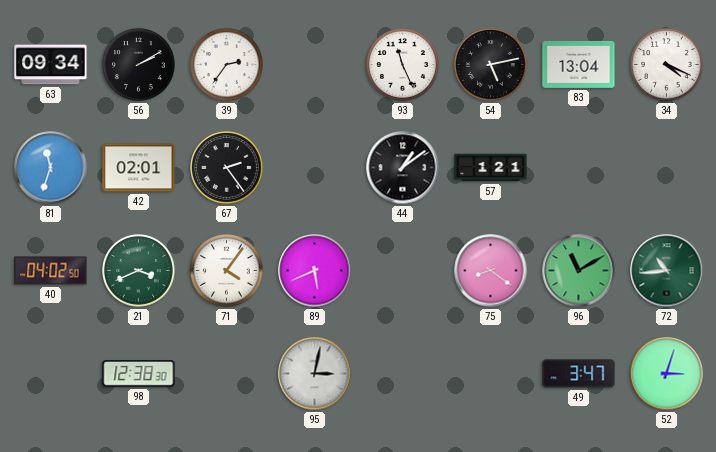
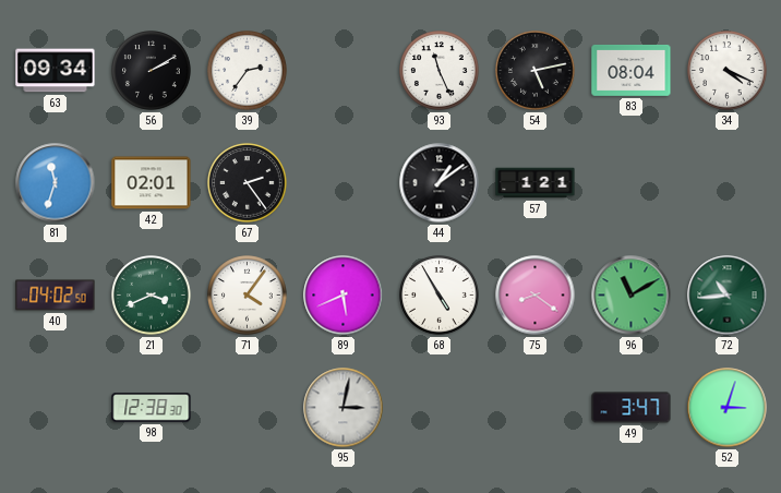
83: 13:04 -> 08:04
68: none -> 4:55
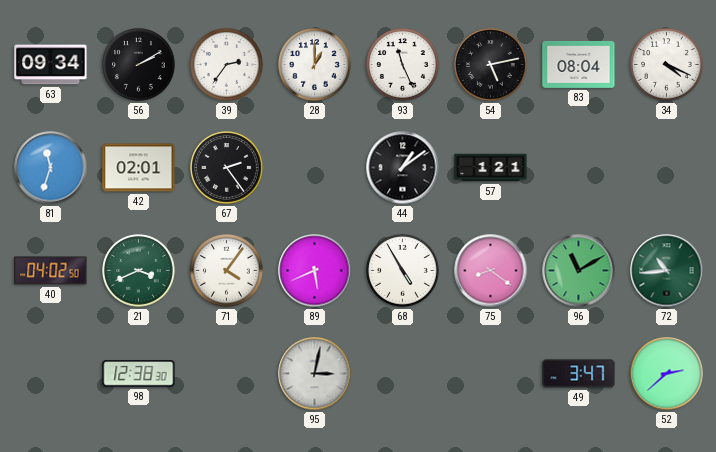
28: none -> 1:00
52: 3:03 -> 2:38
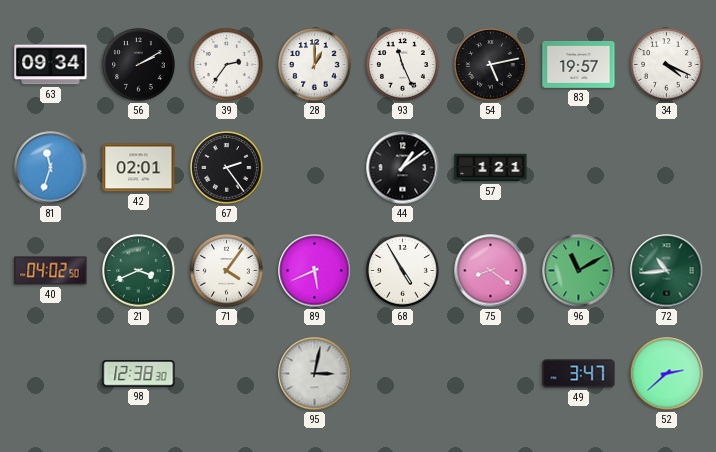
83: 08:04 -> 19:57
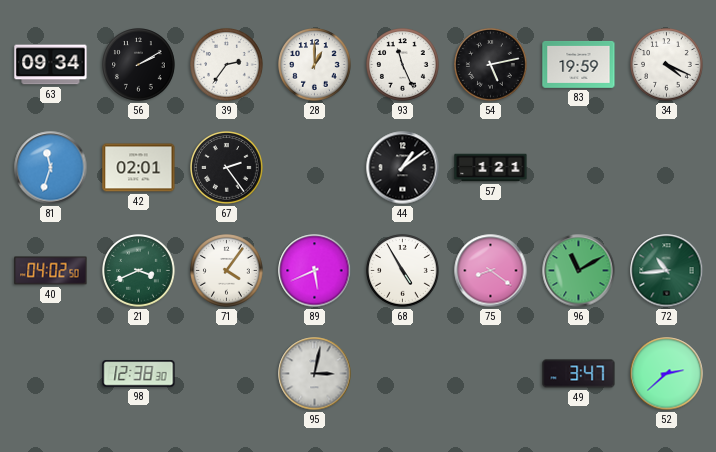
83: 19:57 -> 19:59
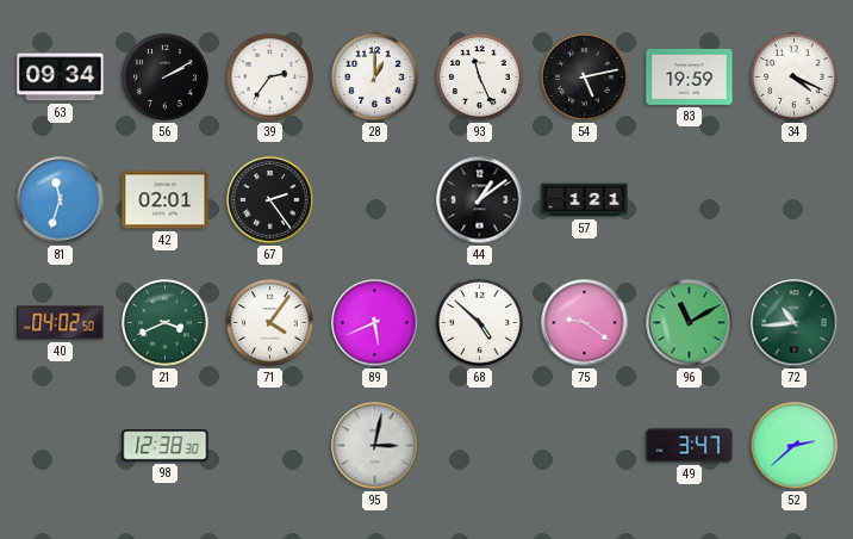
68: 4:55 -> 4:52
75: 8:21 -> 9:21
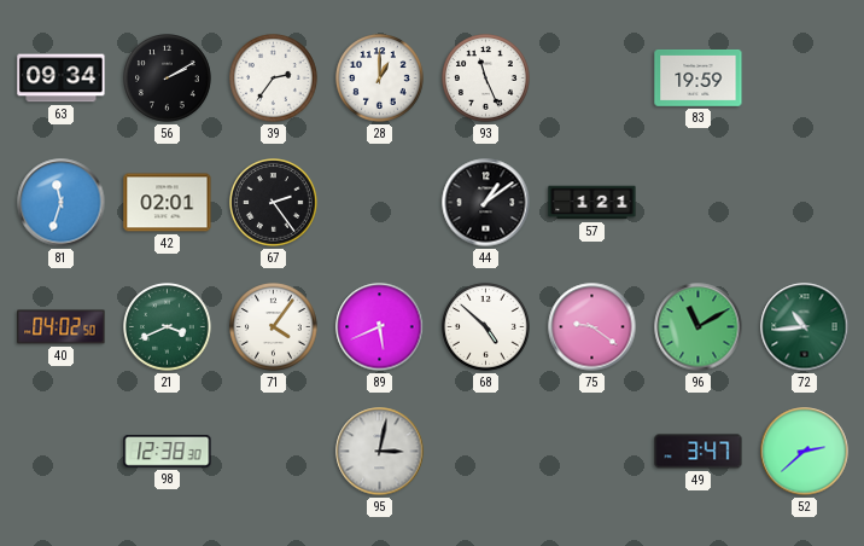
54: 5:13 -> none
34: 4:19 -> none
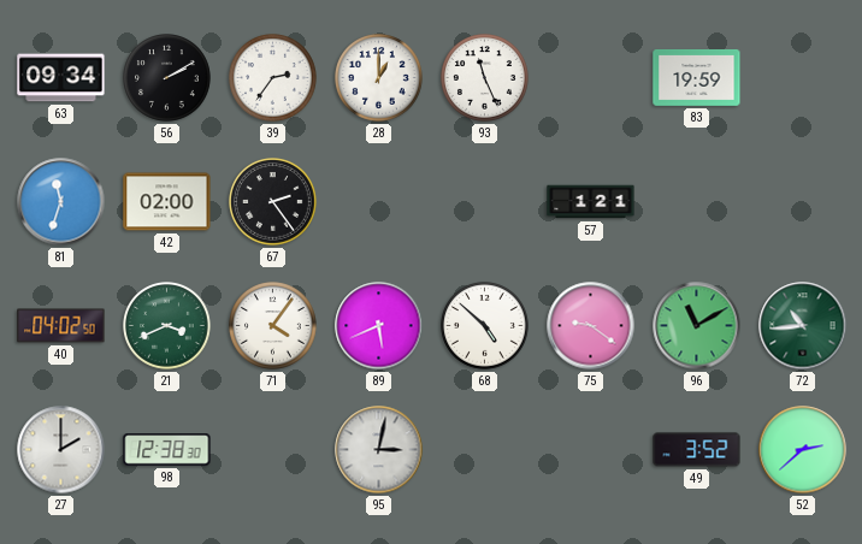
42: 02:01 -> 02:00
44: 1:09 -> none
27: none -> 2:00
49: 3:47 -> 3:52
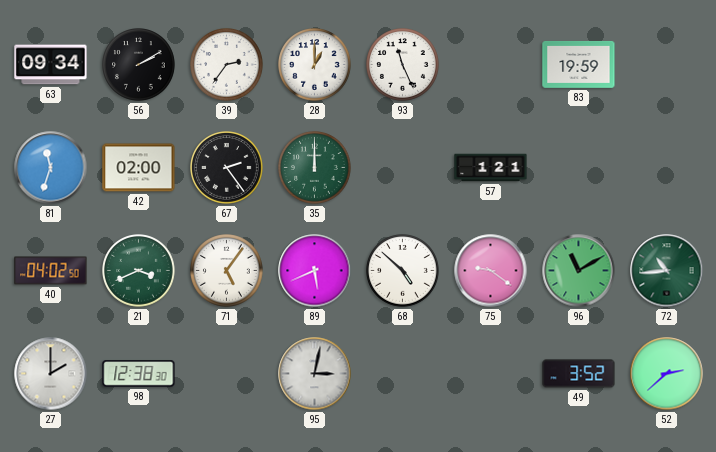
35: none -> 12:00
71: 4:06 -> 5:06
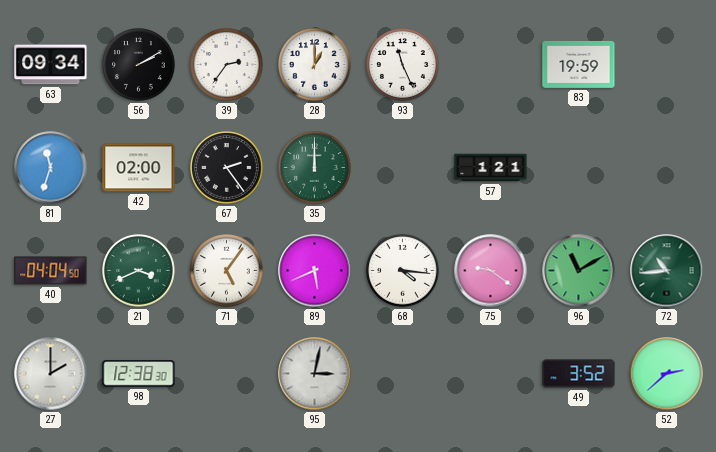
40: 04:02 -> 04:04
68: 4:52 -> 4:16
